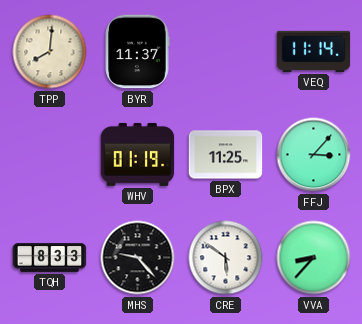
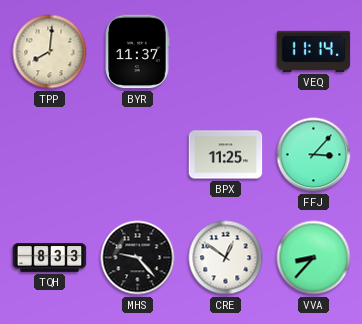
WHV: 01:19 -> none
CRE: 5:51 -> 12:51
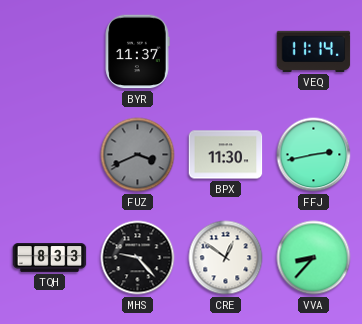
TPP: 8:01 -> none
FUZ: none -> 3:41
BPX: 11:25 -> 11:30
FFJ: 3:07 -> 2:43
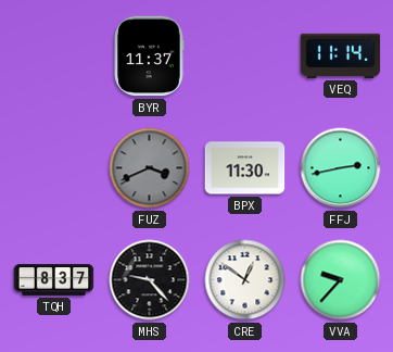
TQH: 8:33 -> 8:37
VVA: 8:37 -> 9:37
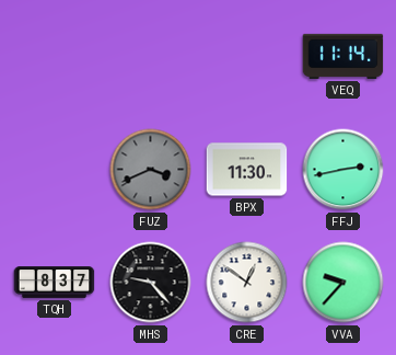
BYR: 11:37 -> none
